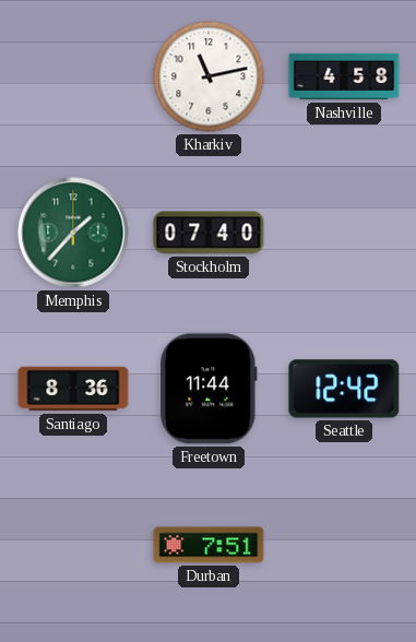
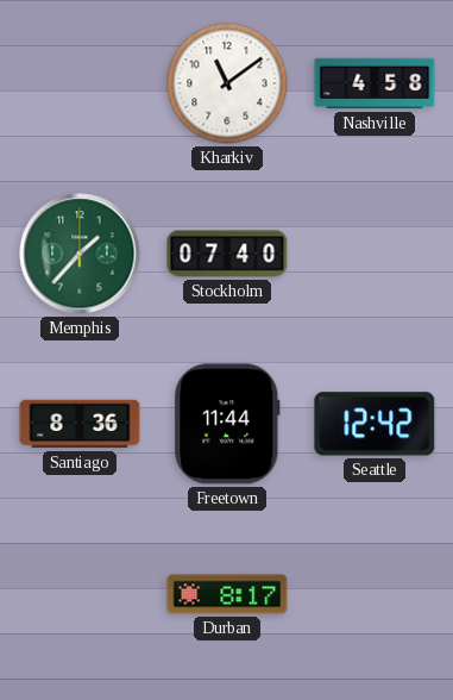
Kharkiv: 11:13 -> 11:09
Durban: 7:51 -> 8:17
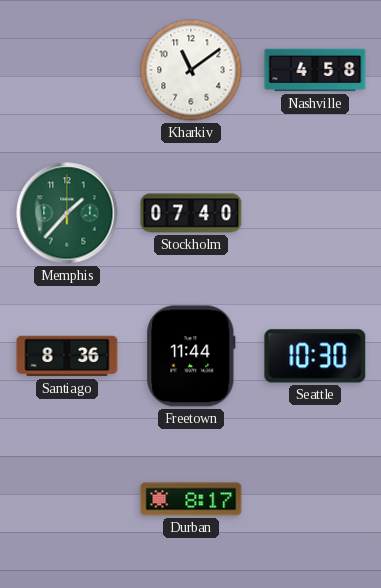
Seattle: 12:42 -> 10:30
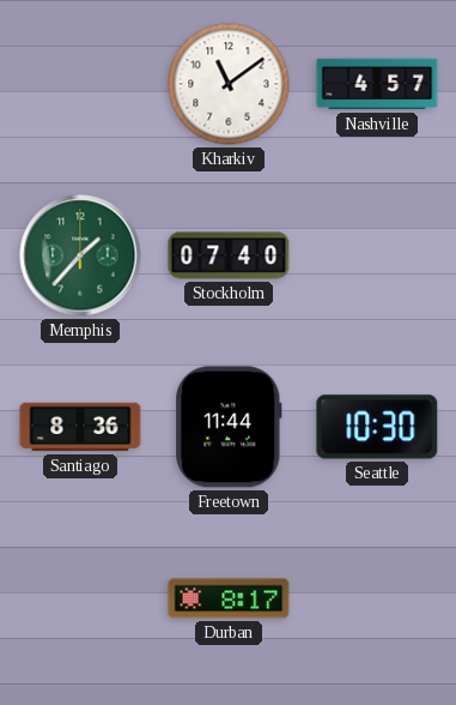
Nashville: 4:58 -> 4:57
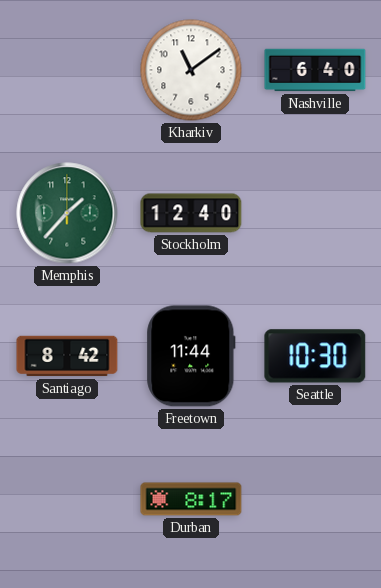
Nashville: 4:57 -> 6:40
Stockholm: 07:40 -> 12:40
Santiago: 8:36 -> 8:42
